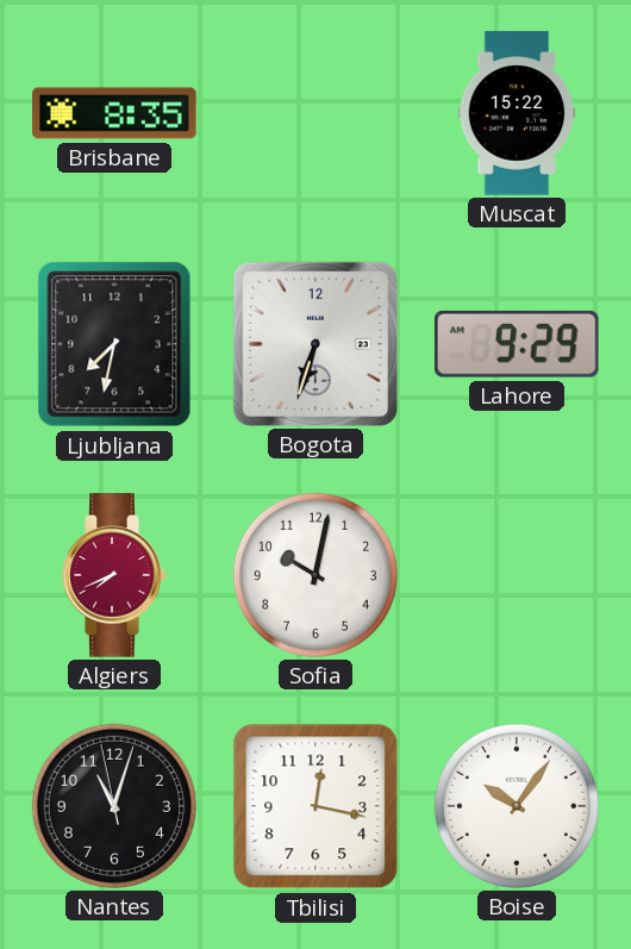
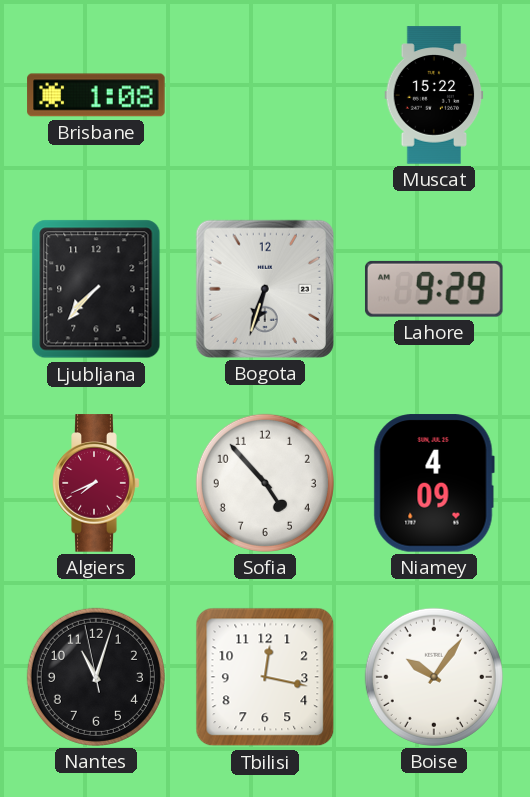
Brisbane: 8:35 -> 1:08
Ljubljana: 7:32 -> 7:37
Sofia: 10:02 -> 4:53
Niamey: none -> 4:09
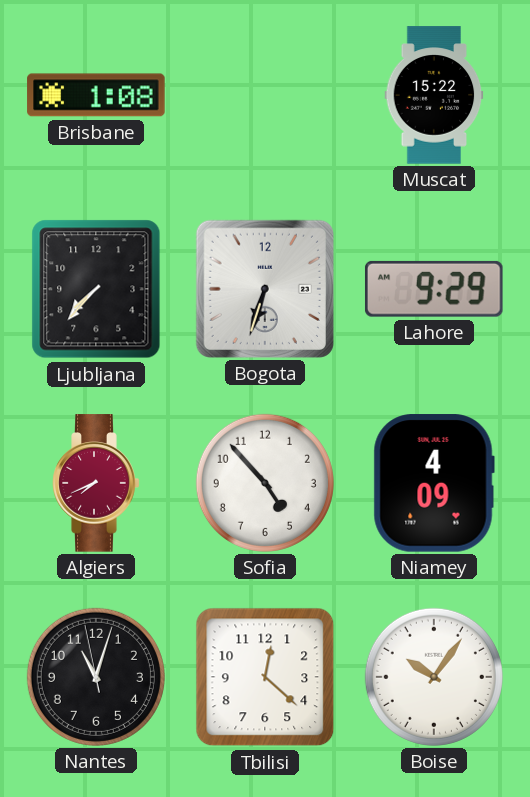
Tbilisi: 12:17 -> 12:22
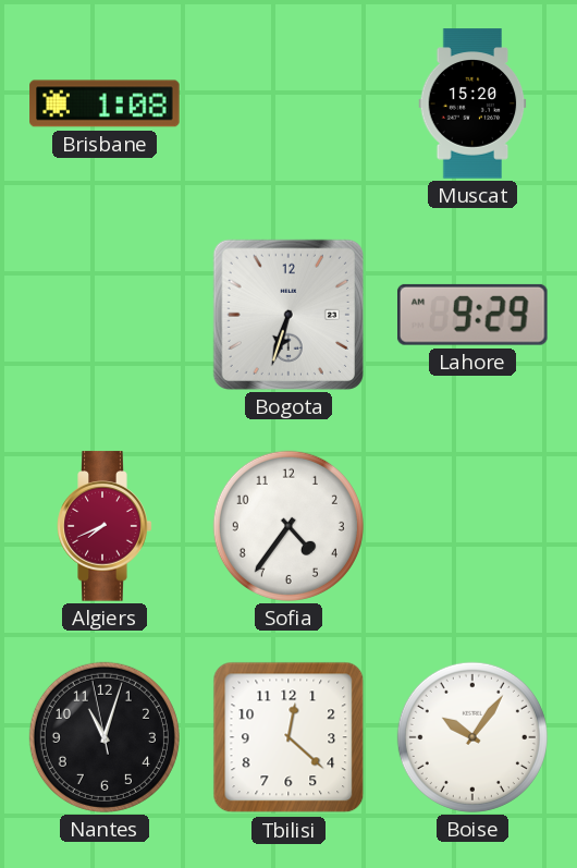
Muscat: 15:22 -> 15:20
Ljubljana: 7:37 -> none
Sofia: 4:53 -> 4:36
Niamey: 4:09 -> none
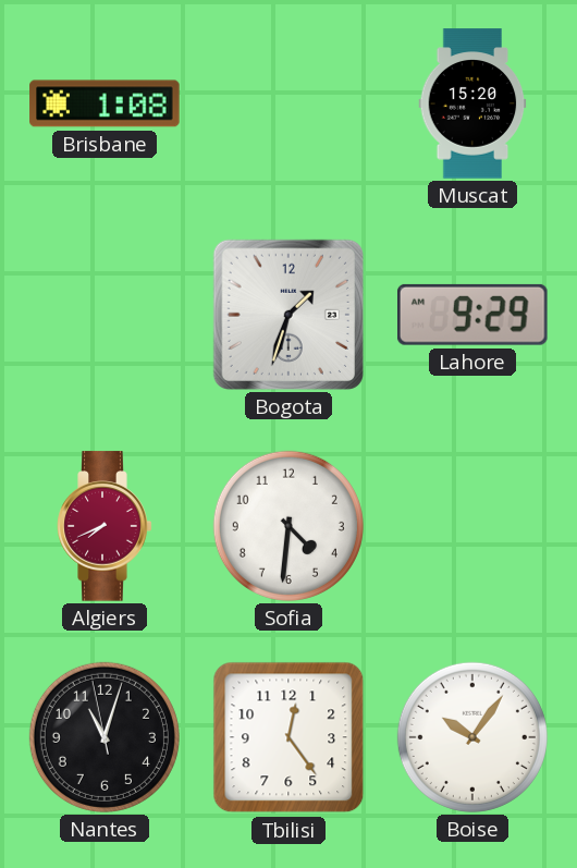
Bogota: 6:33 -> 1:33
Sofia: 4:36 -> 4:31
Tbilisi: 12:22 -> 12:24
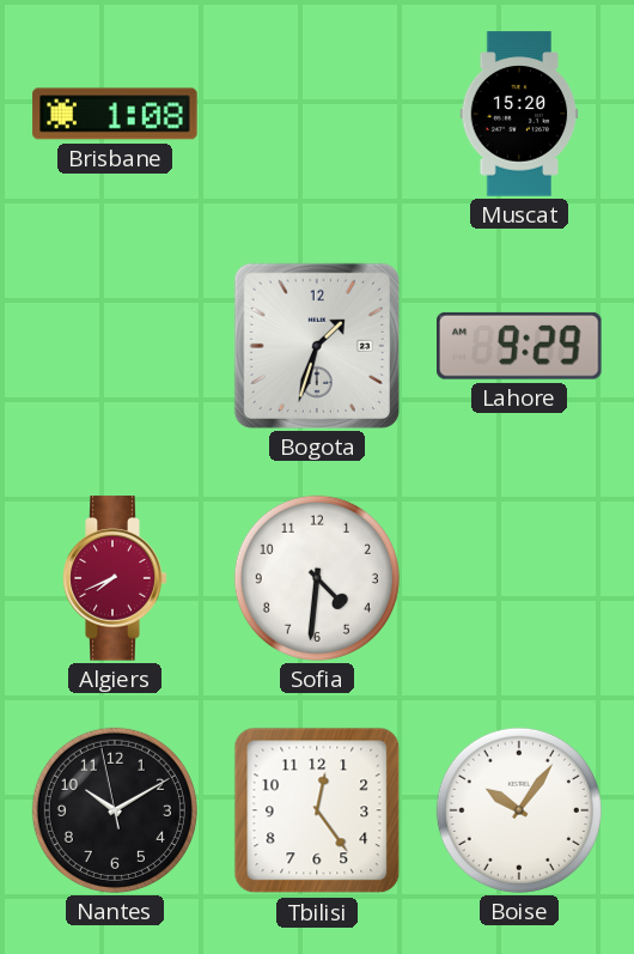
Nantes: 11:02 -> 10:09
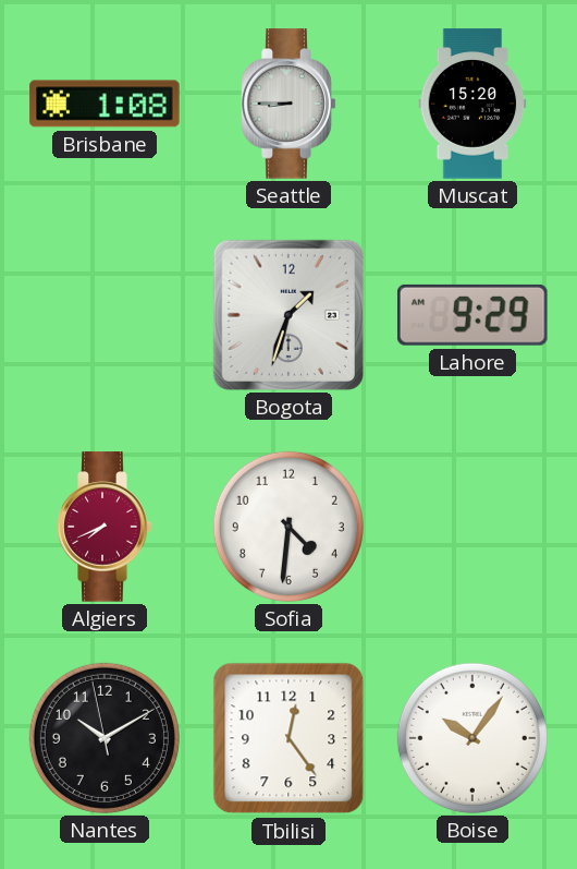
Seattle: none -> 8:45
